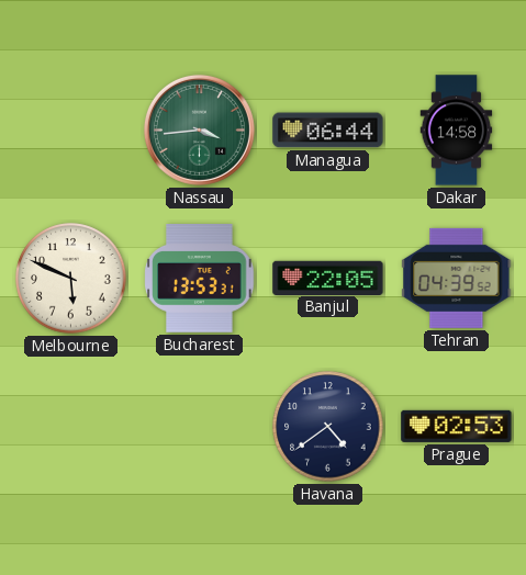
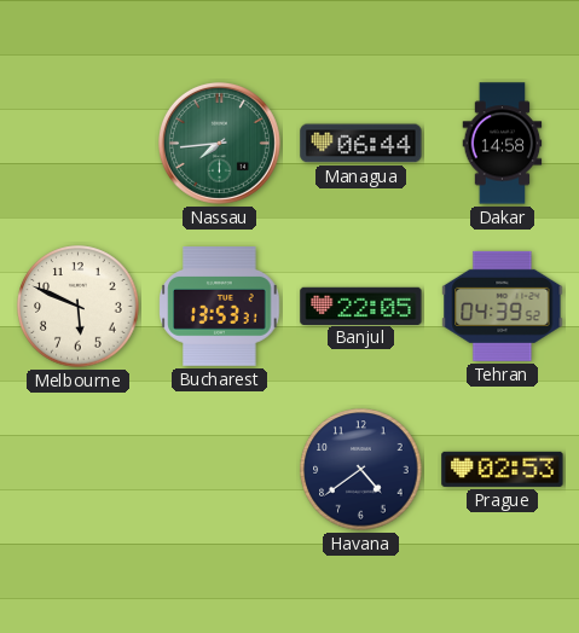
Nassau: 3:44 -> 7:44
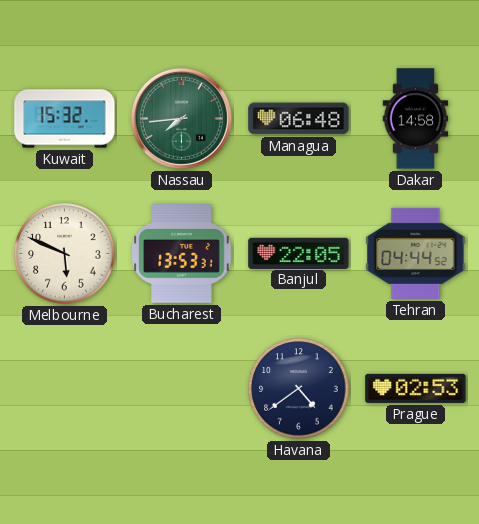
Kuwait: none -> 15:32
Managua: 06:44 -> 06:48
Tehran: 04:39 -> 04:44
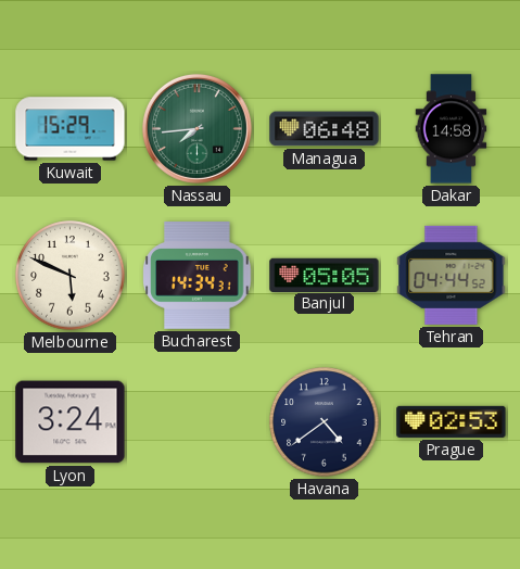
Kuwait: 15:32 -> 15:29
Bucharest: 13:53 -> 14:34
Banjul: 22:05 -> 05:05
Lyon: none -> 3:24
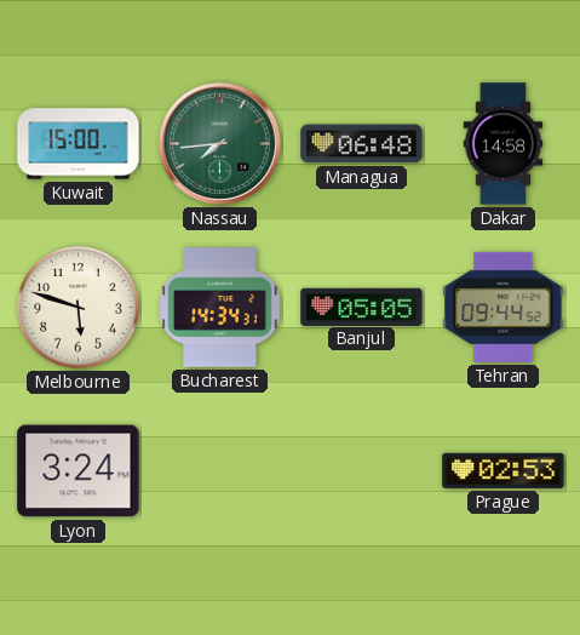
Kuwait: 15:29 -> 15:00
Melbourne: 5:49 -> 5:48
Tehran: 04:44 -> 09:44
Havana: 4:39 -> none
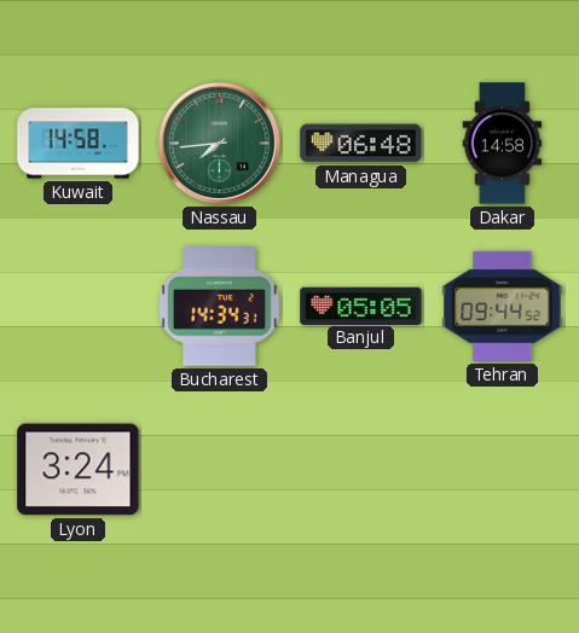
Kuwait: 15:00 -> 14:58
Melbourne: 5:48 -> none
Prague: 02:53 -> none
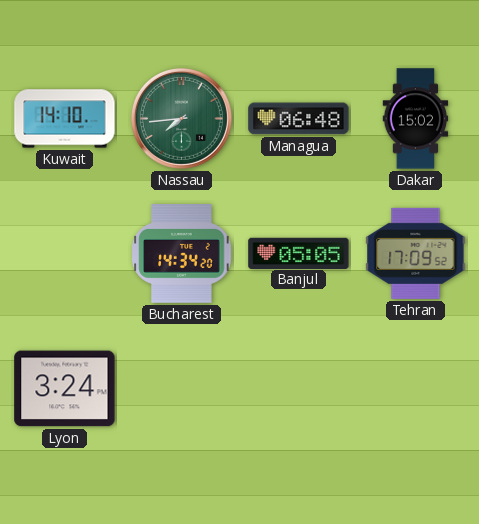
Kuwait: 14:58 -> 14:10
Dakar: 14:58 -> 15:02
Bucharest: 14:34:31 -> 14:34:20
Tehran: 09:44 -> 17:09
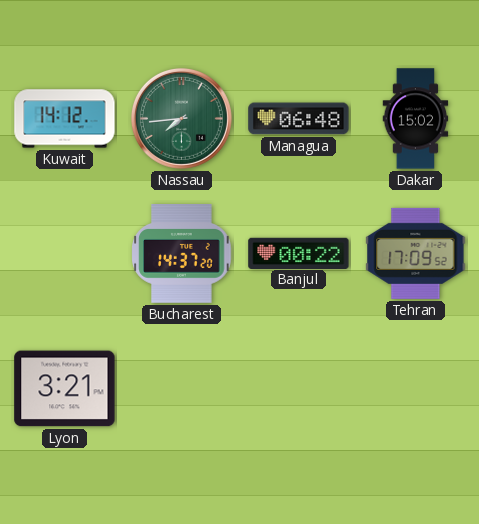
Kuwait: 14:10 -> 14:12
Bucharest: 14:34 -> 14:37
Banjul: 05:05 -> 00:22
Lyon: 3:24 -> 3:21
